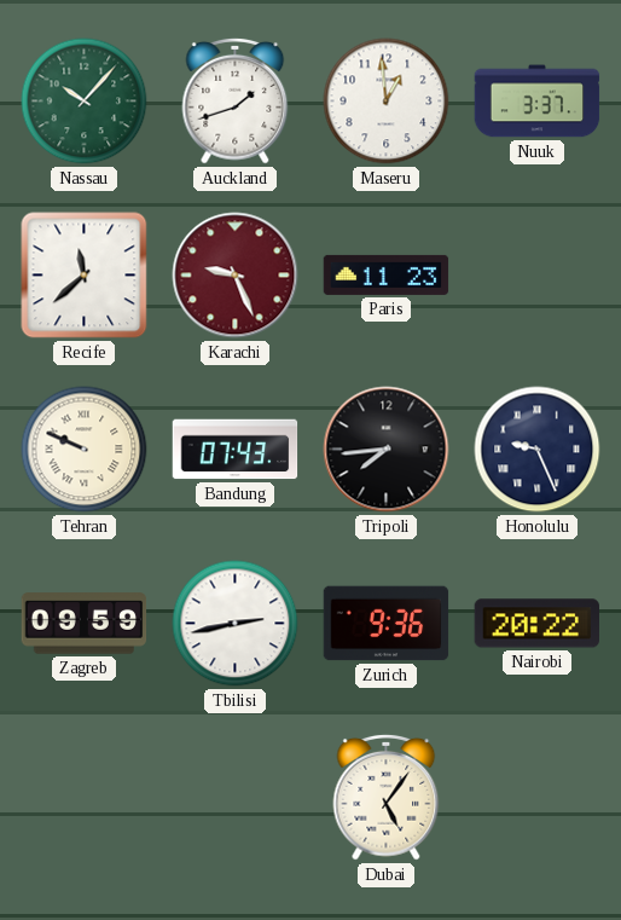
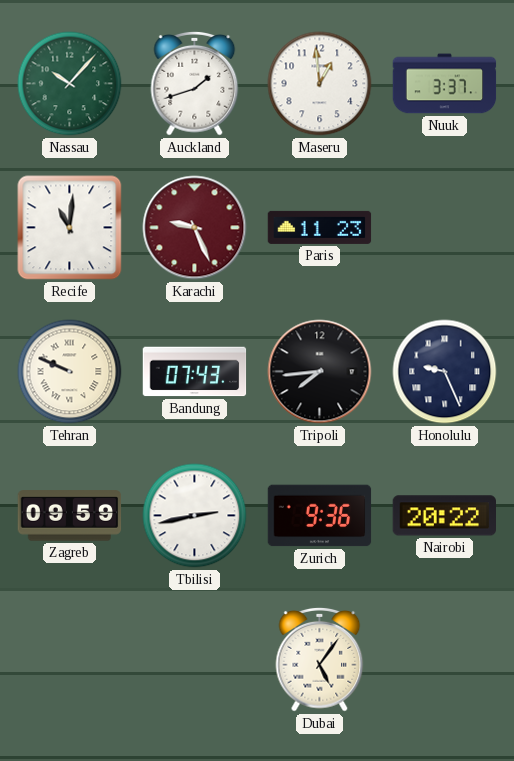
Recife: 11:38 -> 11:01
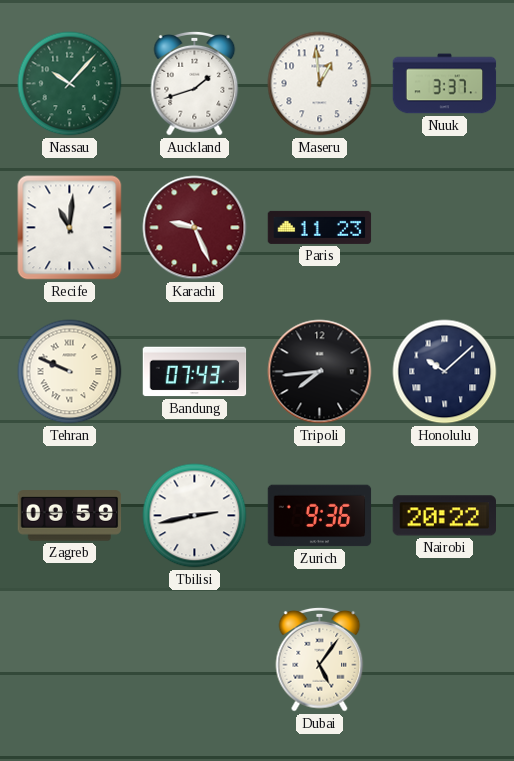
Honolulu: 9:26 -> 10:08
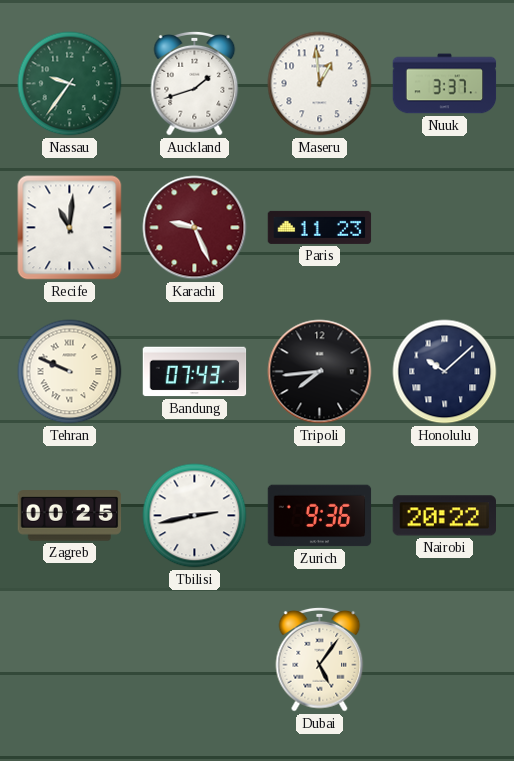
Nassau: 10:07 -> 9:36
Zagreb: 09:59 -> 00:25
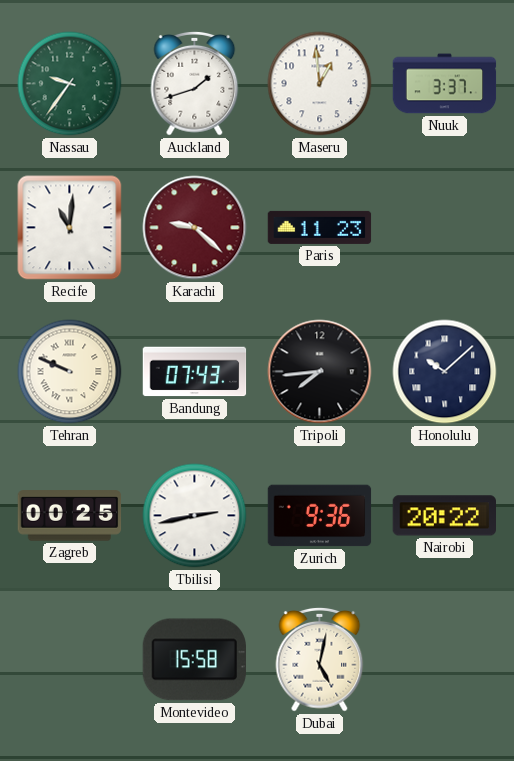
Karachi: 9:26 -> 9:22
Montevideo: none -> 15:58
Dubai: 5:06 -> 5:02
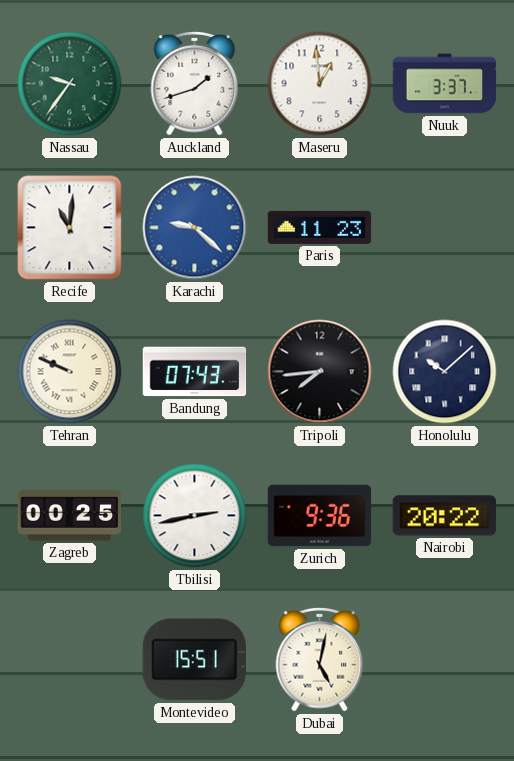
Karachi dial: burgundy -> blue
Montevideo: 15:58 -> 15:51
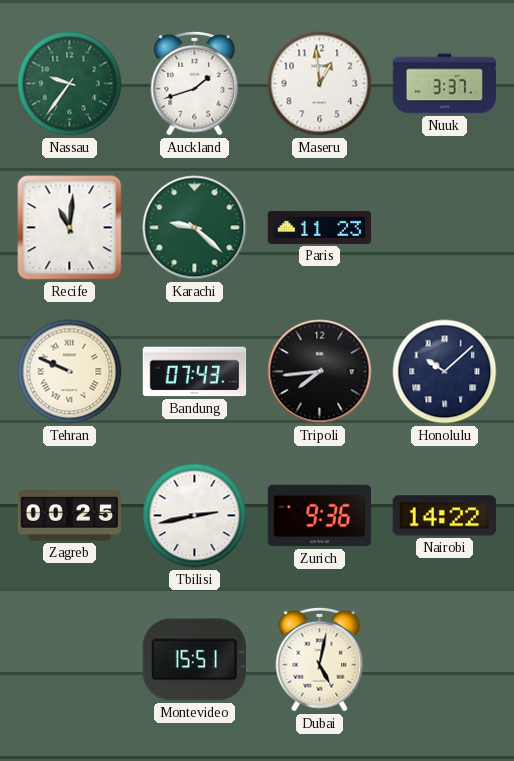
Karachi dial: blue -> green
Nairobi: 20:22 -> 14:22
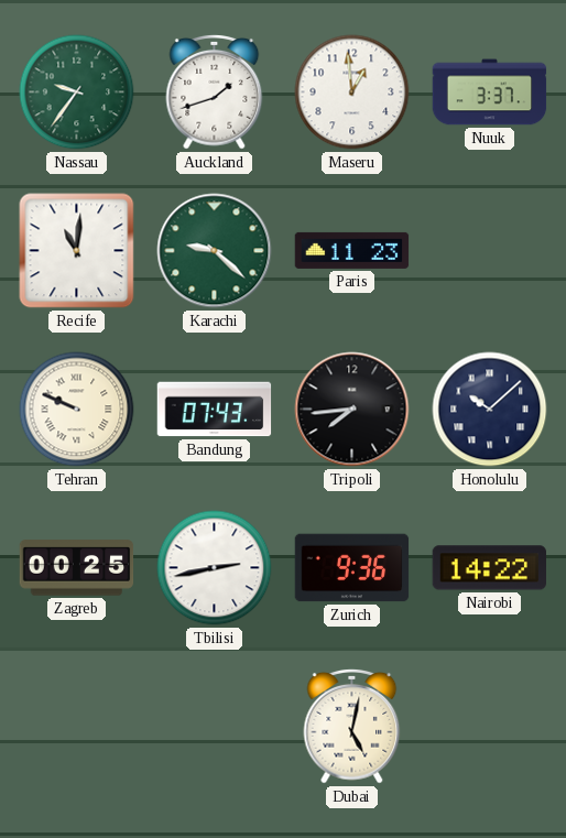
Montevideo: 15:51 -> none
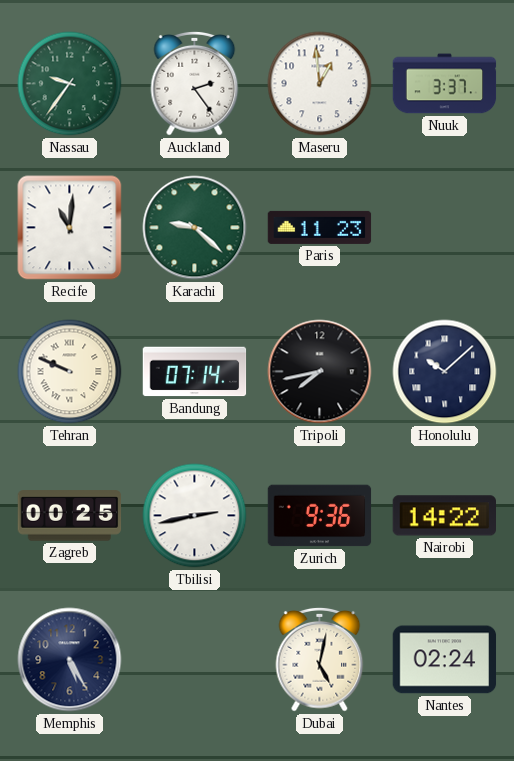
Auckland: 1:42 -> 2:24
Bandung: 07:43 -> 07:14
Tripoli: 7:44 -> 7:43
Memphis: none -> 5:25
Nantes: none -> 02:24
